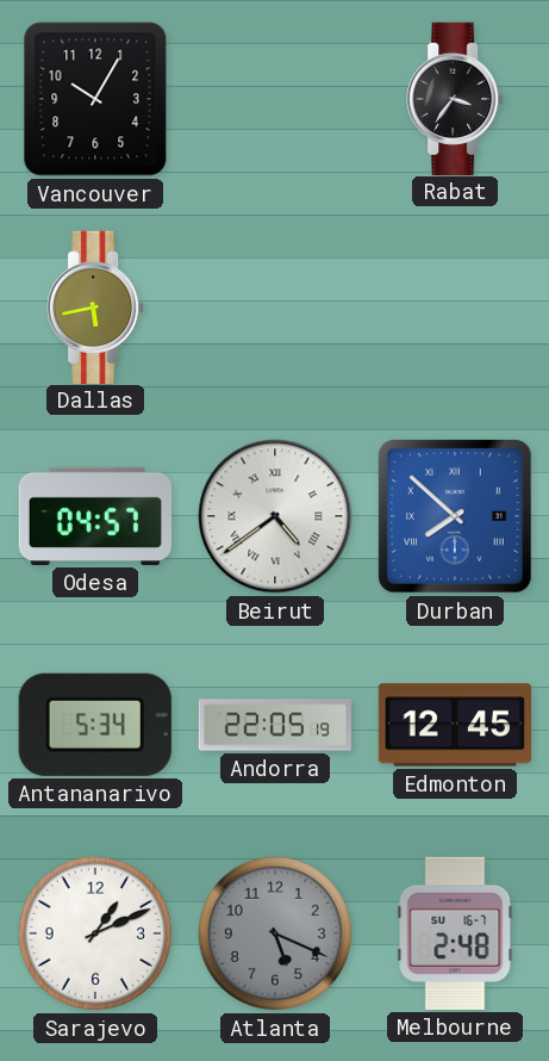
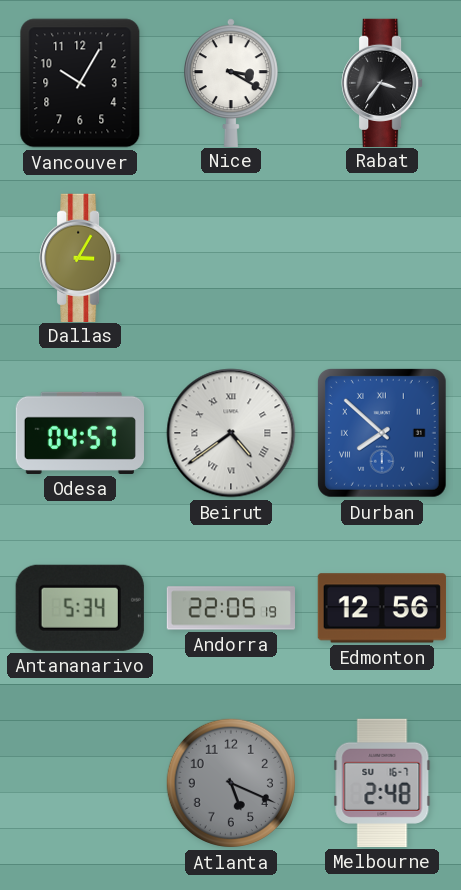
Nice: none -> 3:20
Dallas: 5:43 -> 3:05
Edmonton: 12:45 -> 12:56
Sarajevo: 1:11 -> none
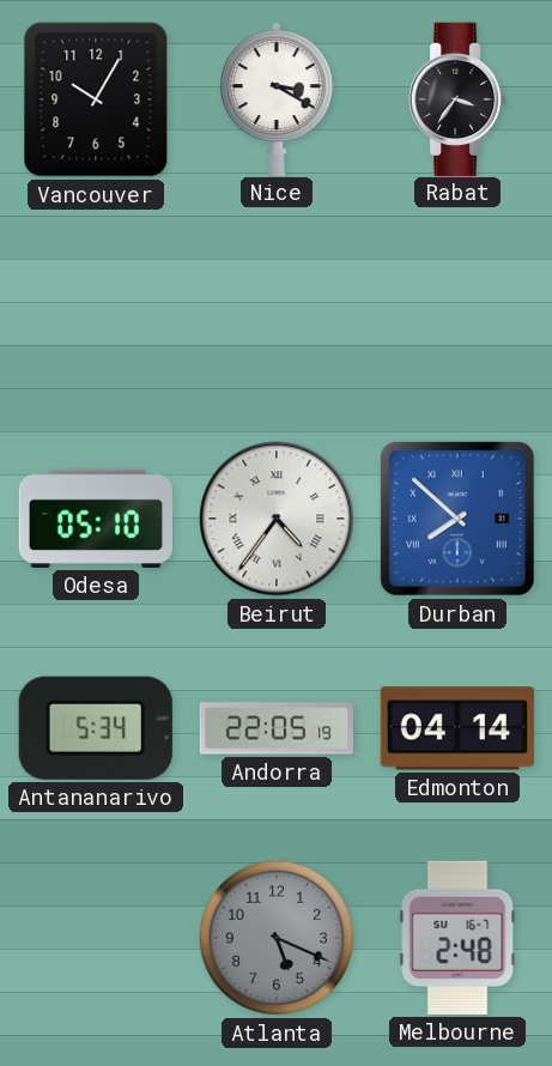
Dallas: 3:05 -> none
Odesa: 04:57 -> 05:10
Beirut: 4:39 -> 4:36
Edmonton: 12:56 -> 04:14
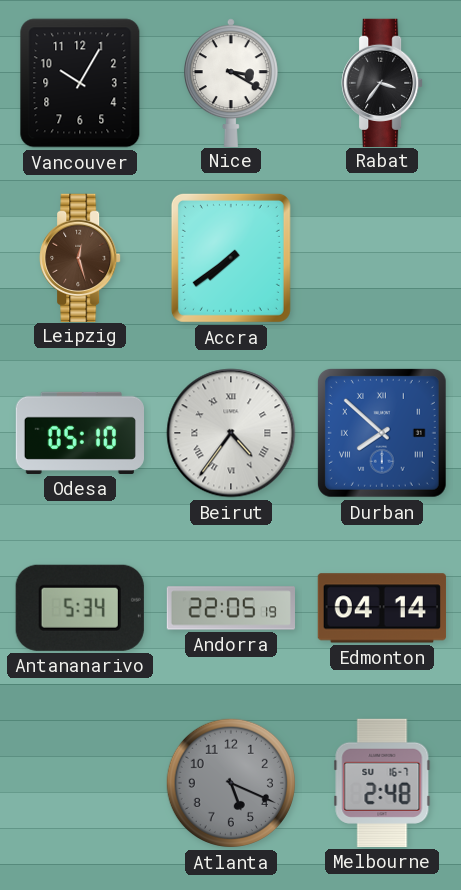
Leipzig: none -> 12:27
Accra: none -> 7:39
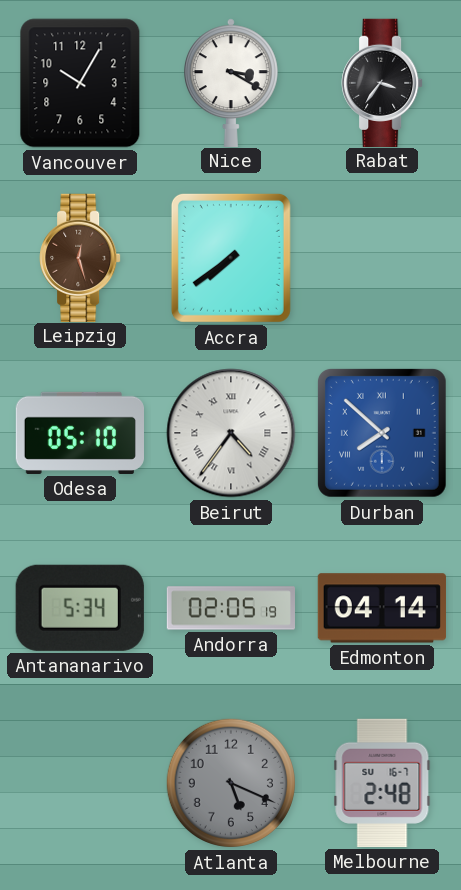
Andorra: 22:05 -> 02:05
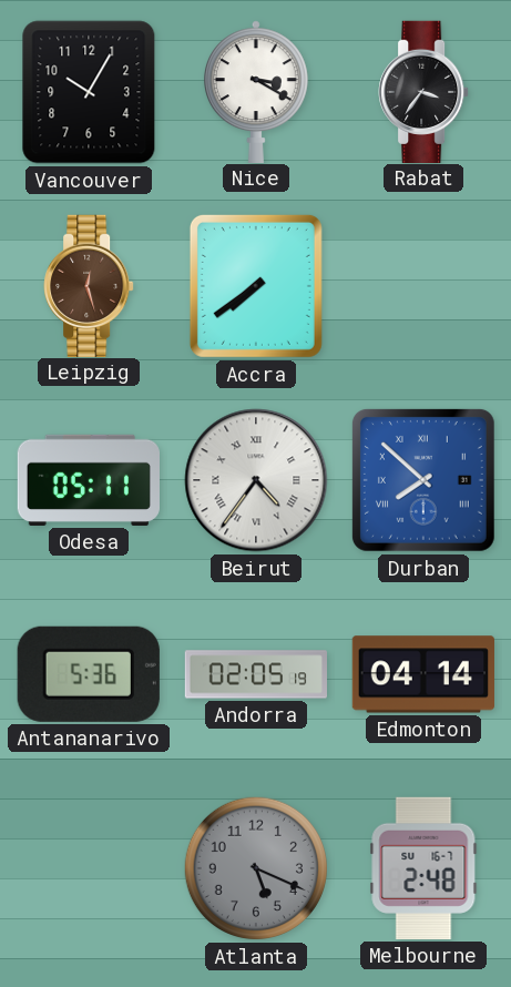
Odesa: 05:10 -> 05:11
Antananarivo: 5:34 -> 5:36
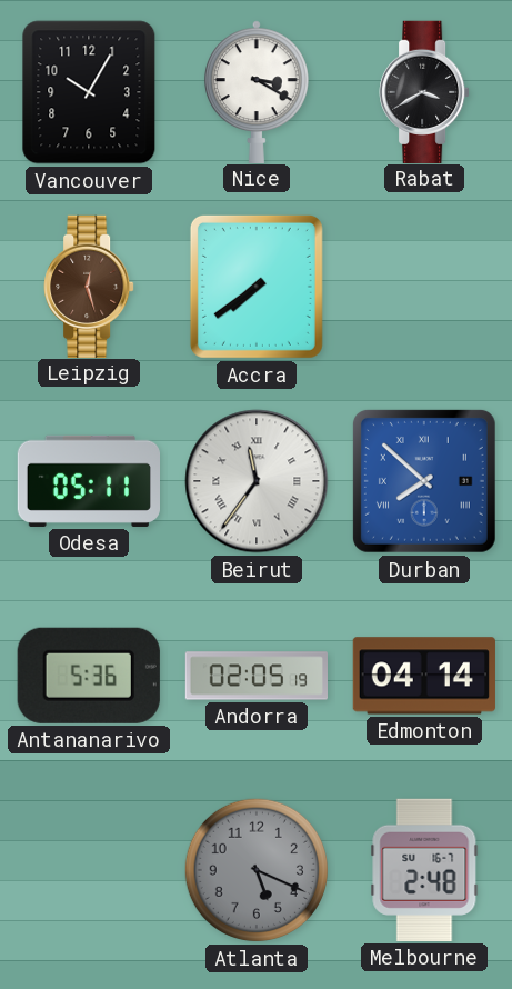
Rabat: 3:36 -> 3:40
Beirut: 4:36 -> 11:36
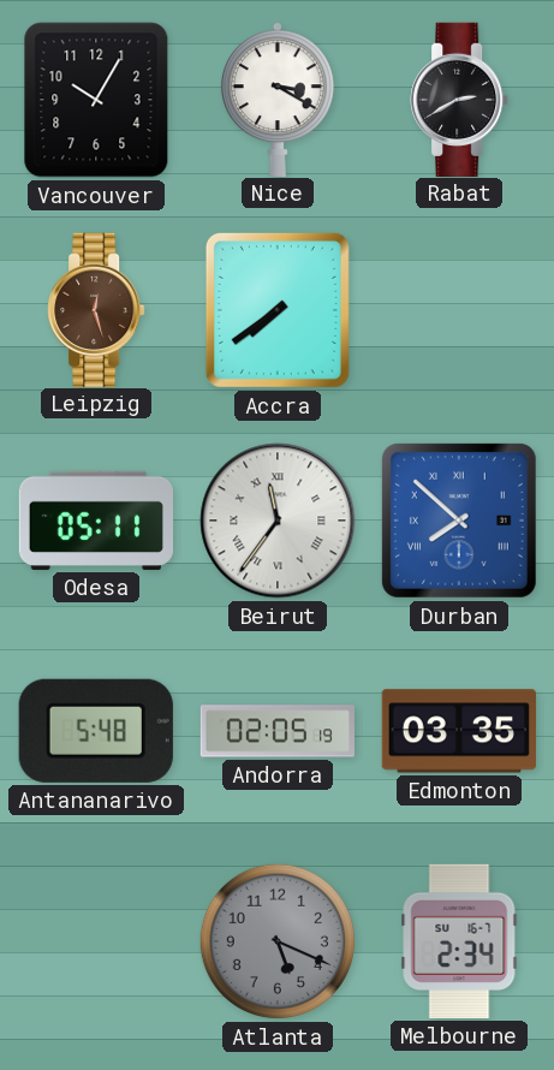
Rabat: 3:40 -> 2:40
Antananarivo: 5:36 -> 5:48
Edmonton: 04:14 -> 03:35
Melbourne: 2:48 -> 2:34
